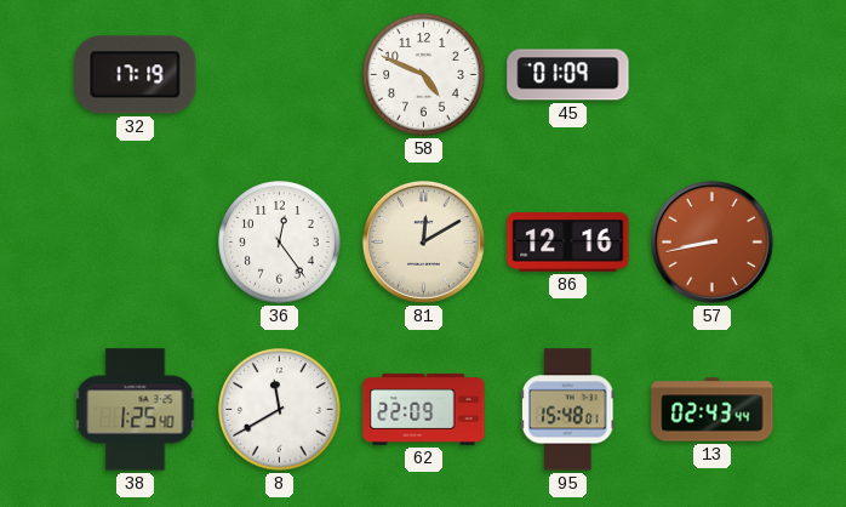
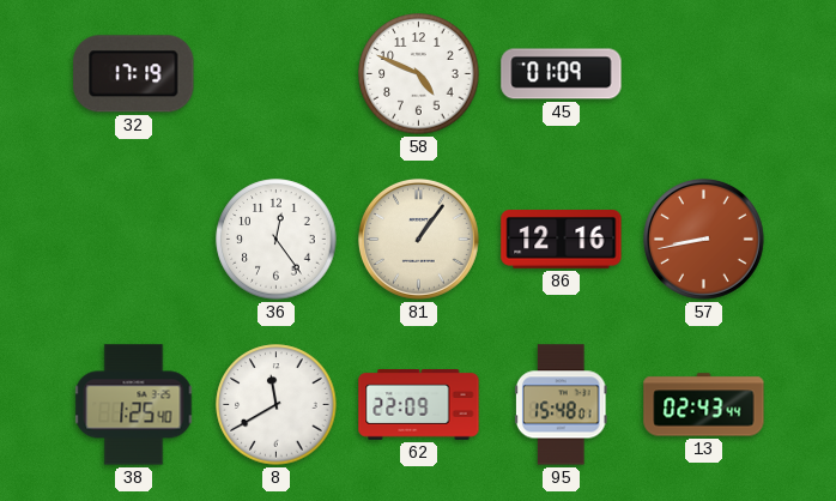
81: 12:10 -> 1:06
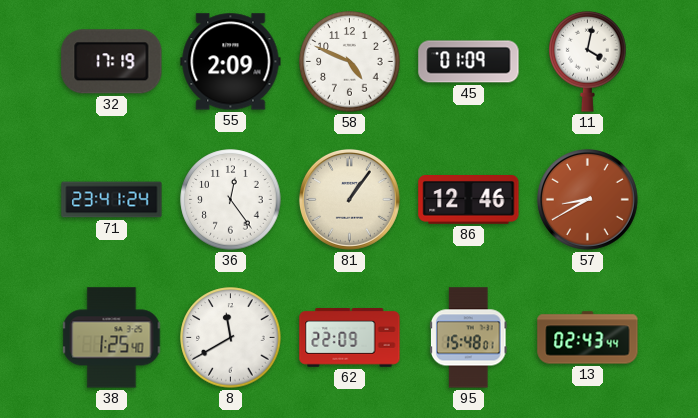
55: none -> 2:09
11: none -> 4:02
71: none -> 23:41
86: 12:16 -> 12:46
57: 8:43 -> 8:40
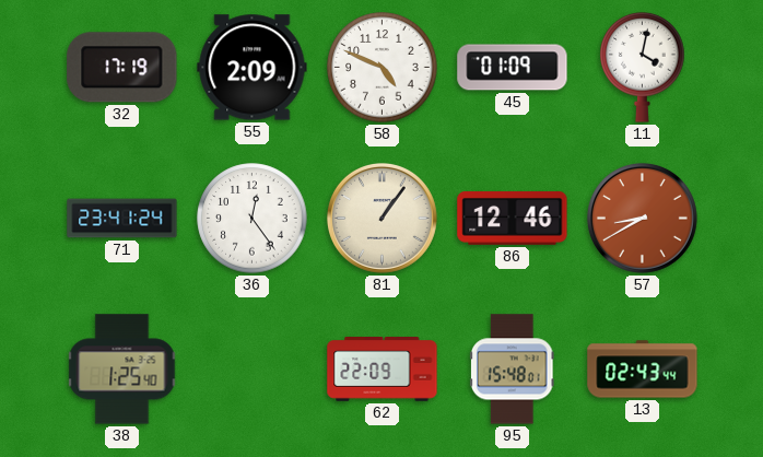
8: 11:40 -> none
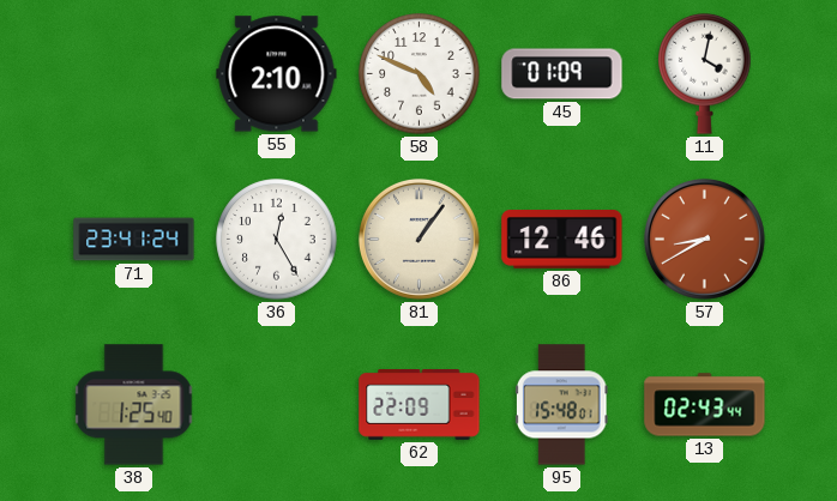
32: 17:19 -> none
55: 2:09 -> 2:10
36: 12:24 -> 12:25
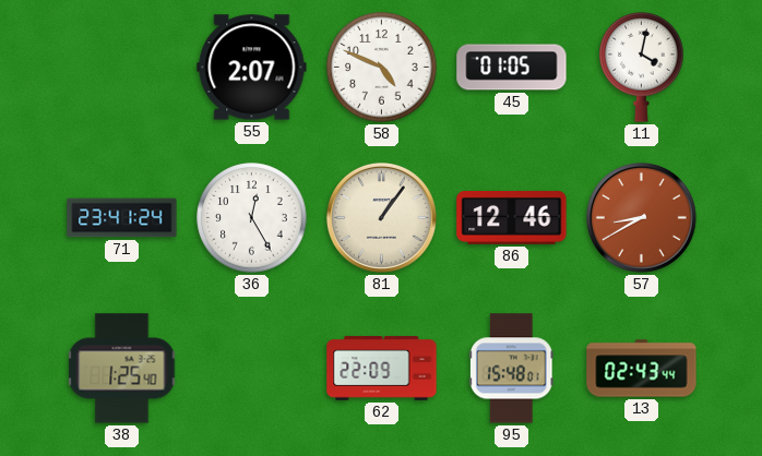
55: 2:10 -> 2:07
45: 01:09 -> 01:05
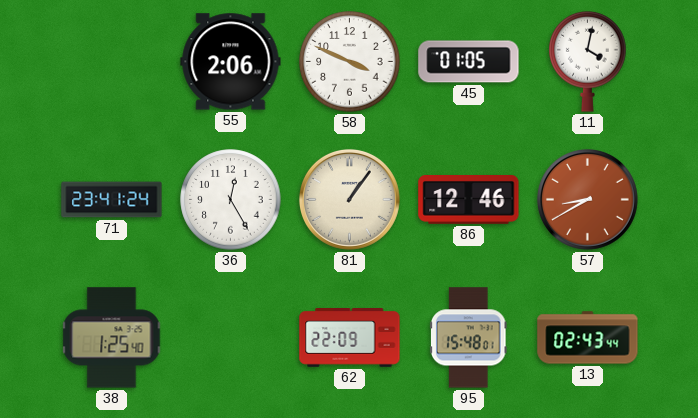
55: 2:07 -> 2:06
58: 4:49 -> 3:49
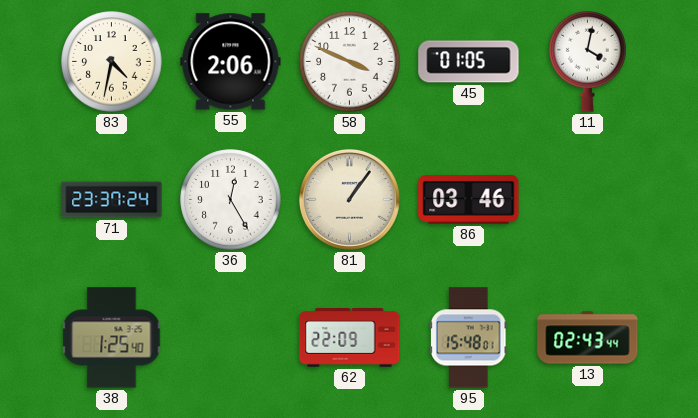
83: none -> 4:32
71: 23:41 -> 23:37
86: 12:46 -> 03:46
57: 8:40 -> none
